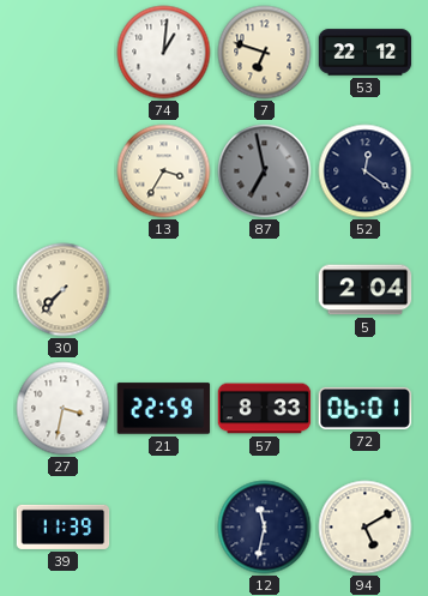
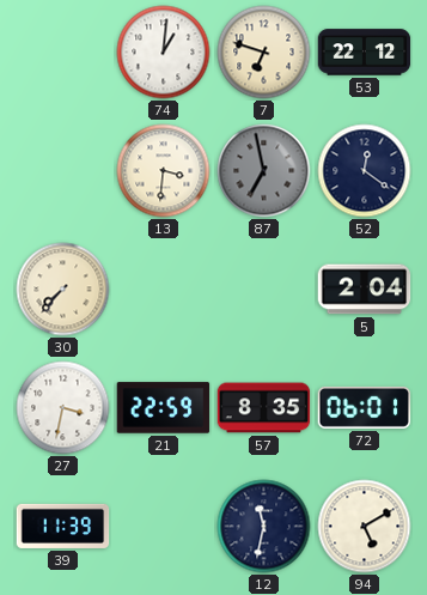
13: 3:35 -> 3:31
57: 8:33 -> 8:35
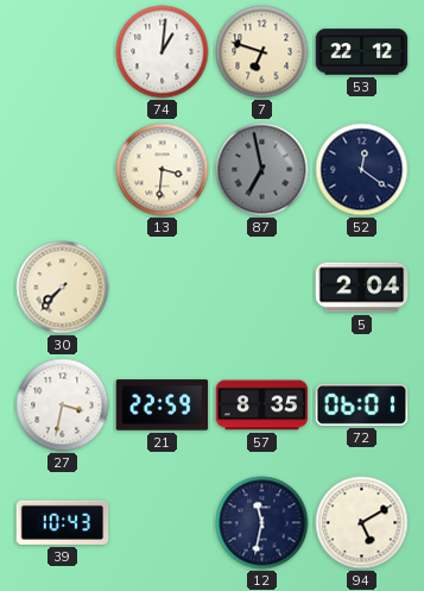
39: 11:39 -> 10:43
